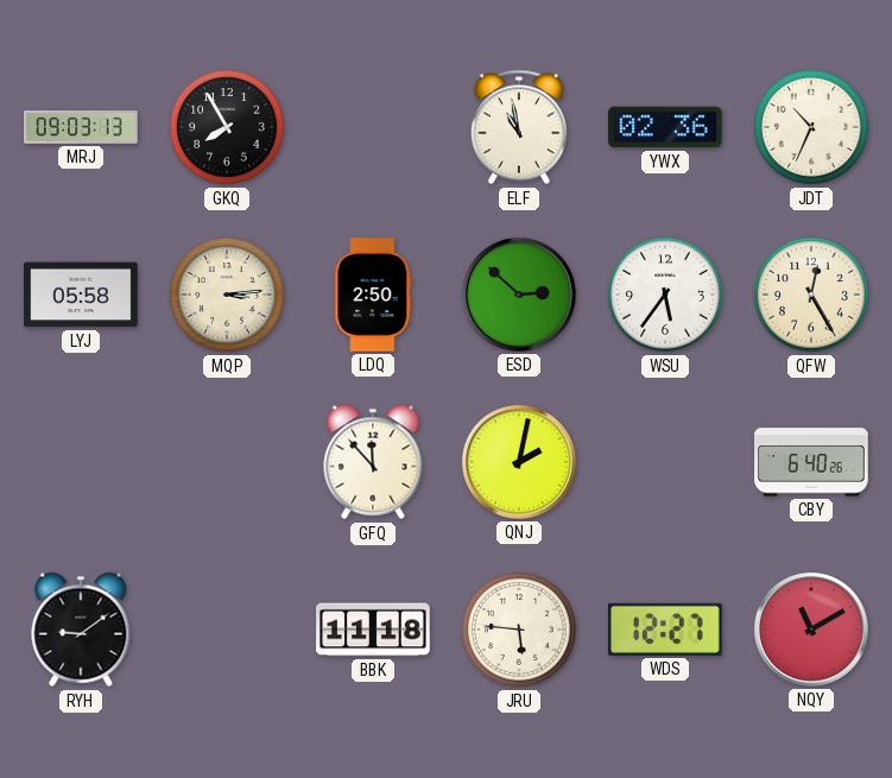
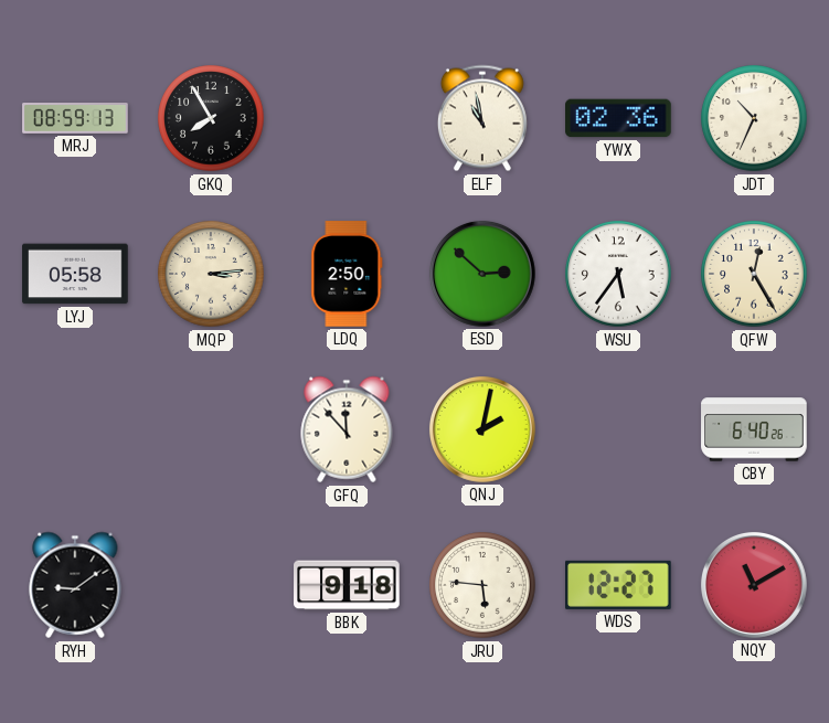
MRJ: 09:03 -> 08:59
BBK: 11:18 -> 9:18
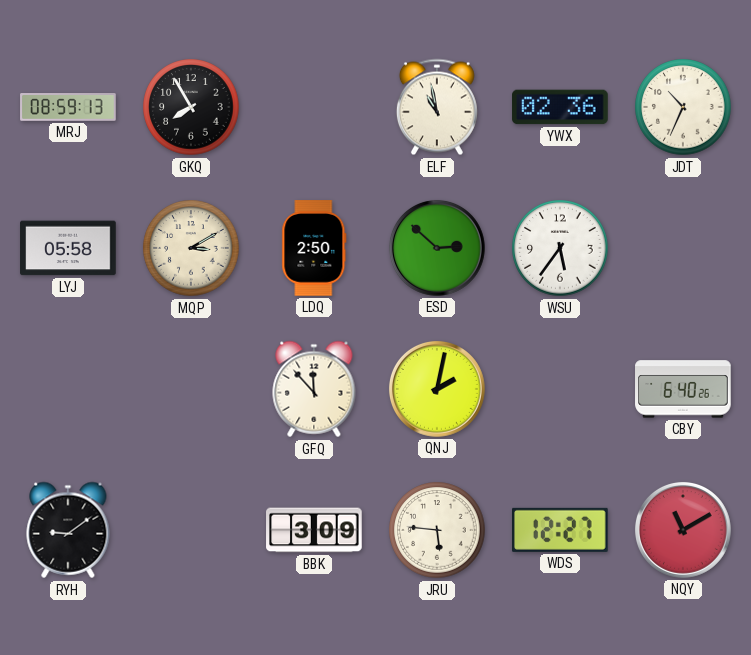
MQP: 3:14 -> 3:10
QFW: 12:25 -> none
BBK: 9:18 -> 3:09
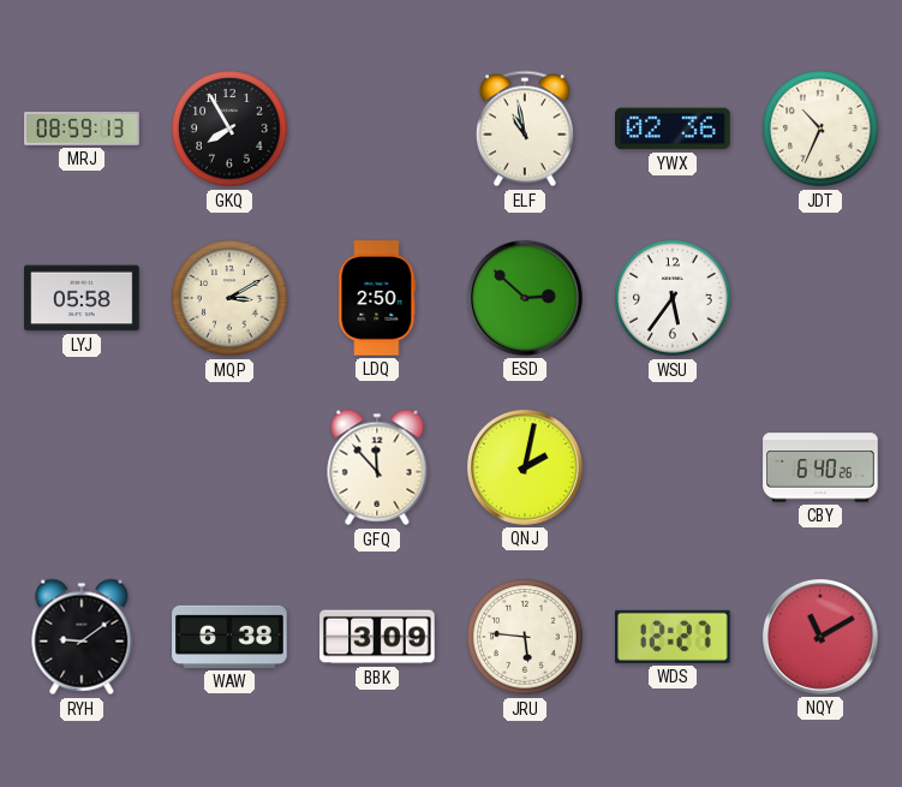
WAW: none -> 6:38
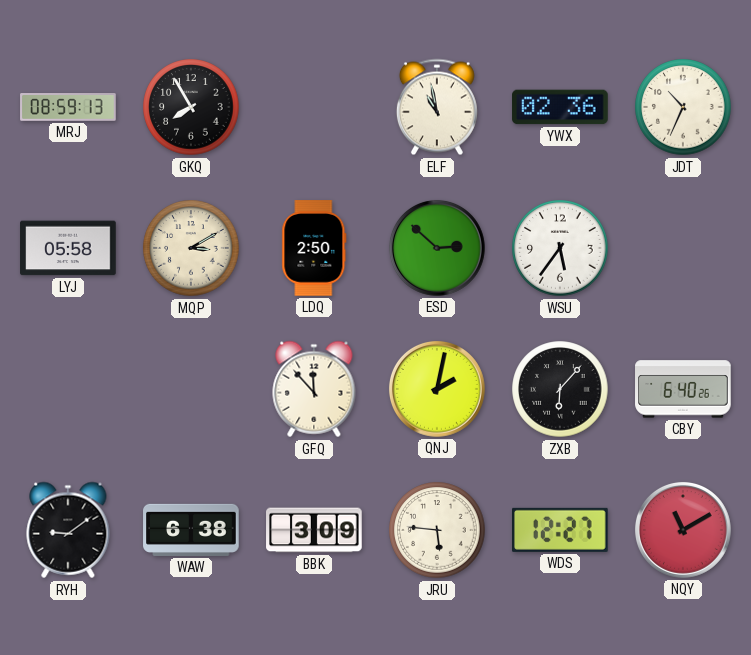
ZXB: none -> 6:07
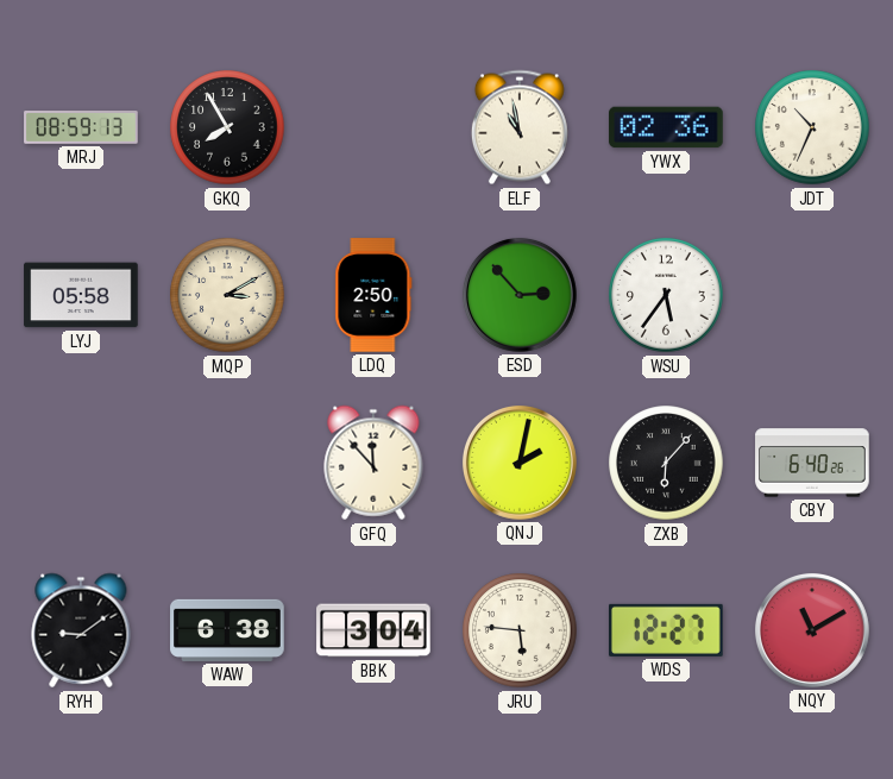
ESD: 2:52 -> 2:53
BBK: 3:09 -> 3:04
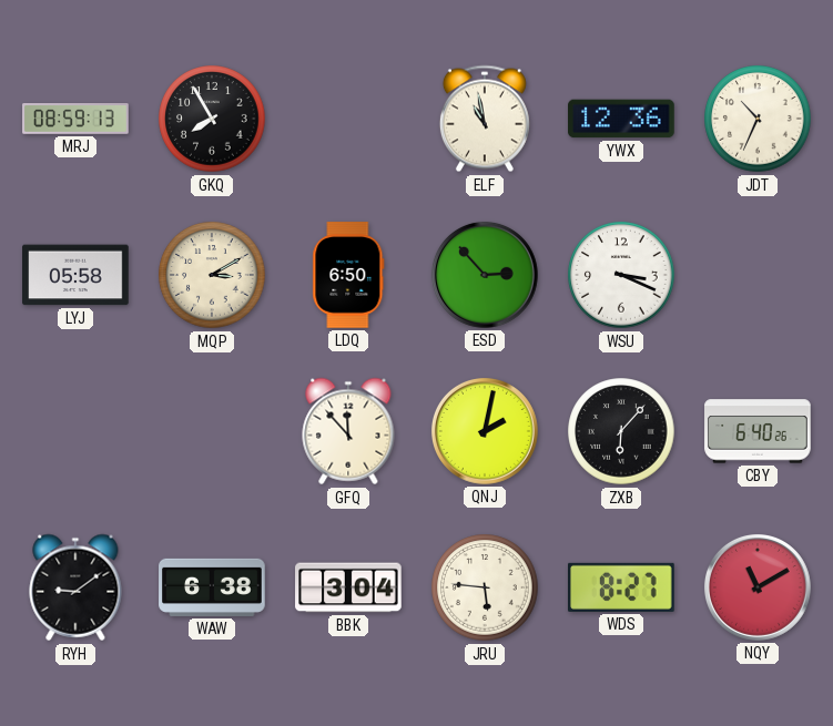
YWX: 02:36 -> 12:36
LDQ: 2:50 -> 6:50
WSU: 5:36 -> 3:19
WDS: 12:27 -> 8:27
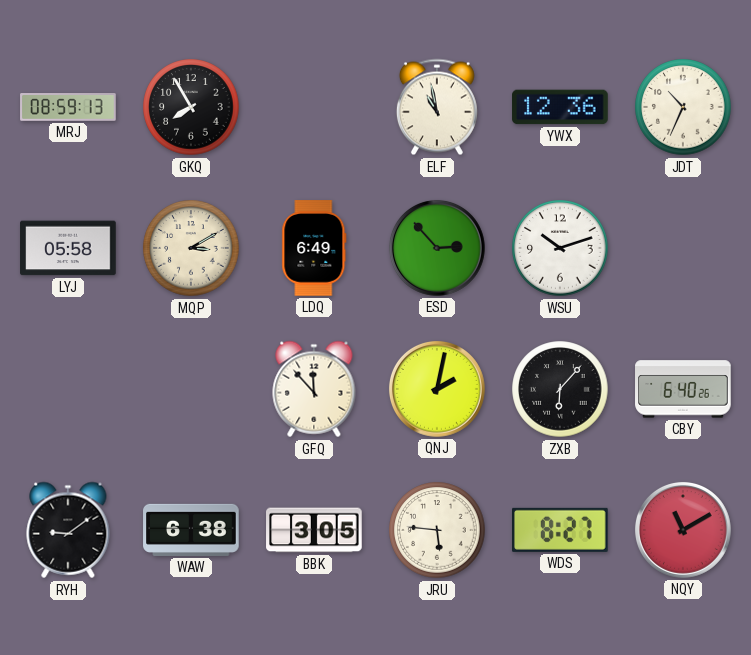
LDQ: 6:50 -> 6:49
WSU: 3:19 -> 10:12
BBK: 3:04 -> 3:05
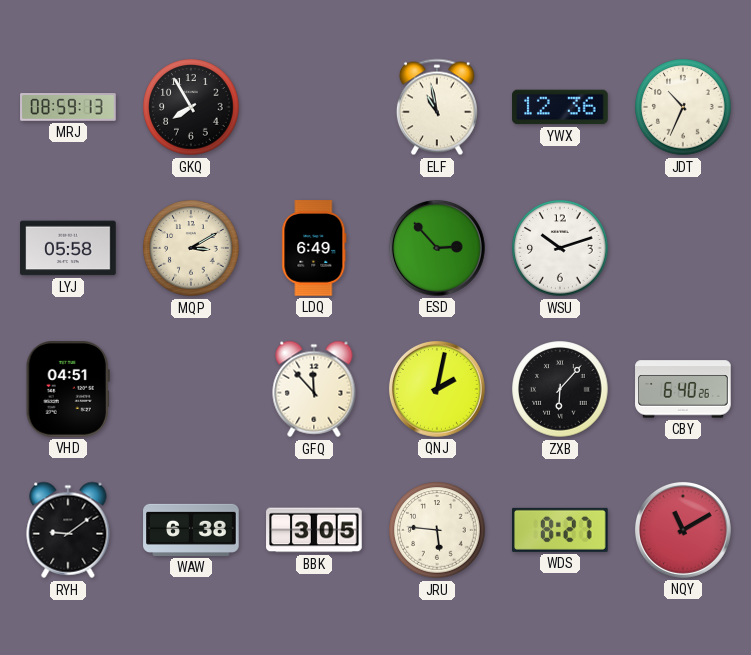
VHD: none -> 04:51
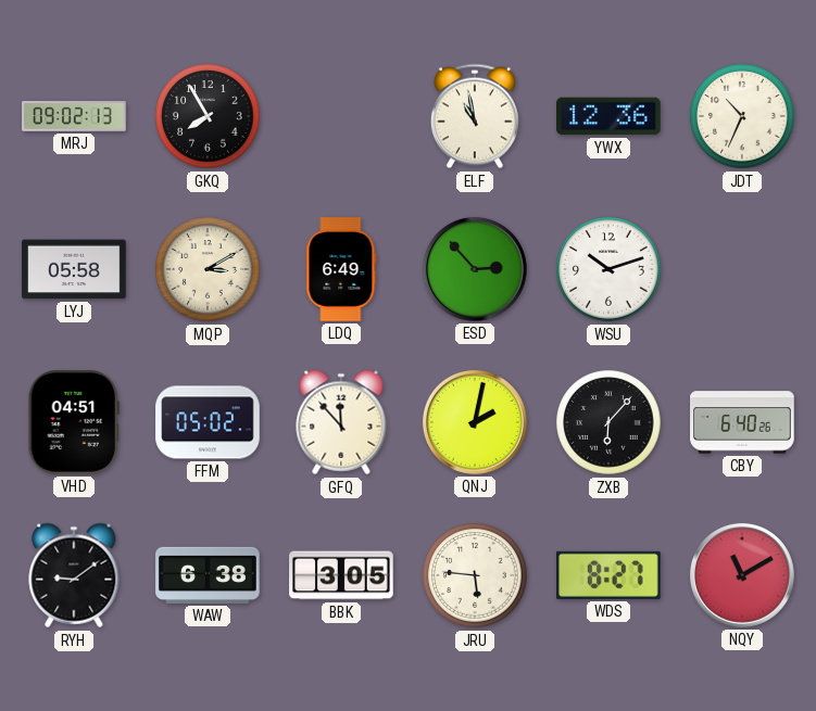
MRJ: 08:59 -> 09:02
FFM: none -> 05:02
